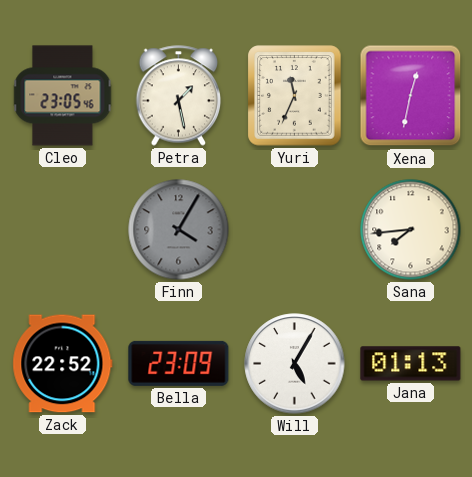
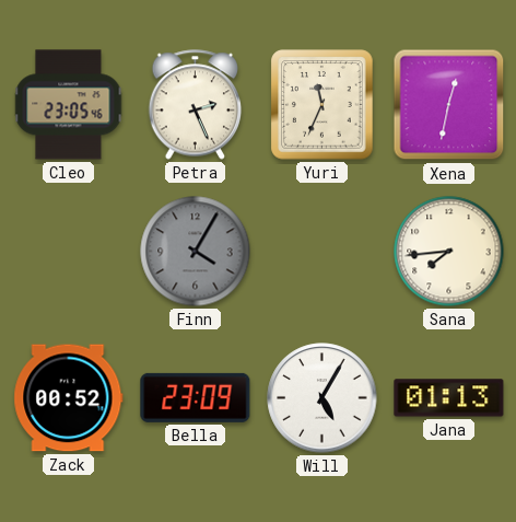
Petra: 1:28 -> 2:26
Zack: 22:52 -> 00:52
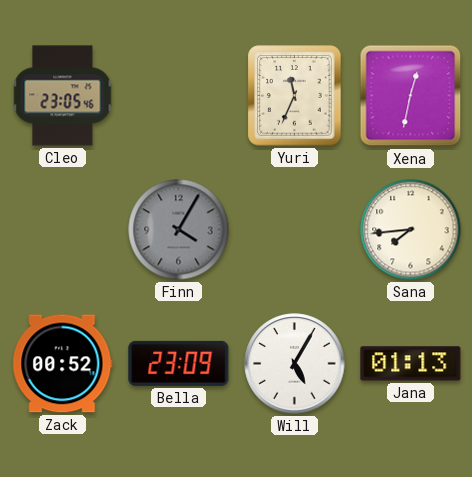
Petra: 2:26 -> none
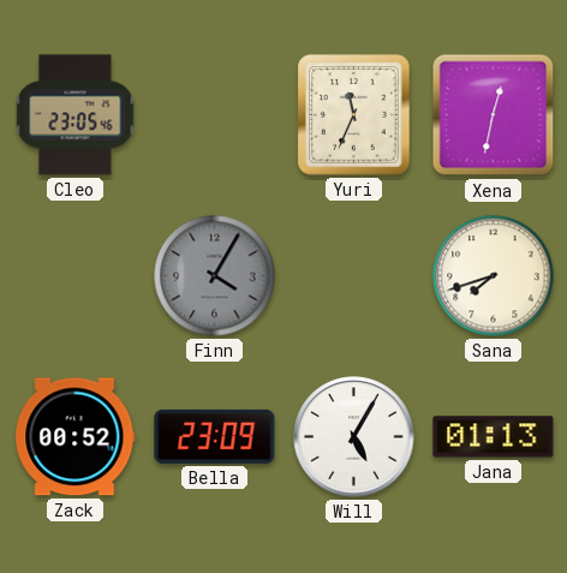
Sana: 7:44 -> 7:42
